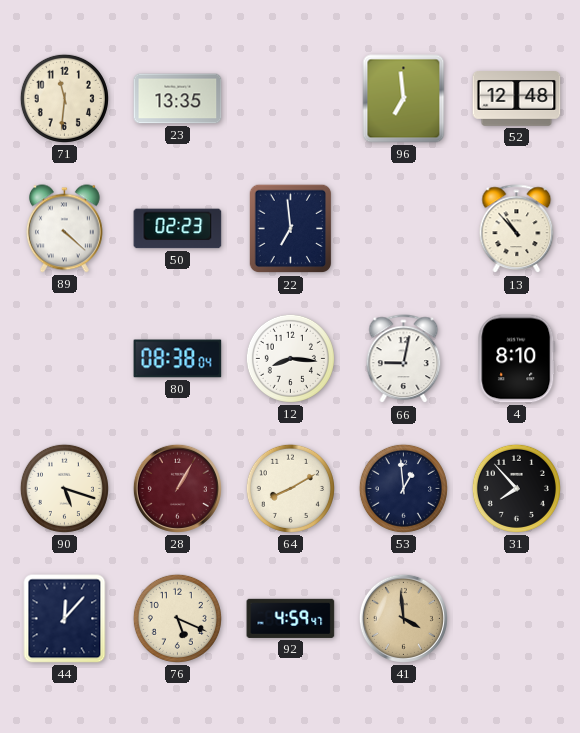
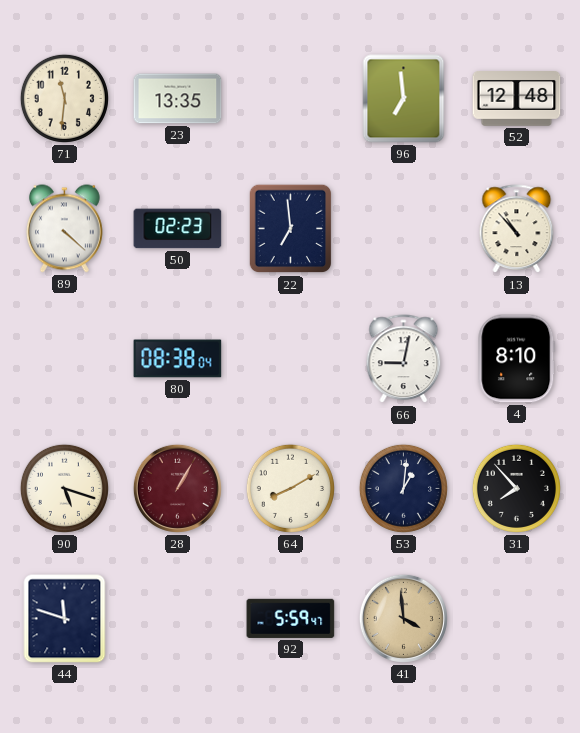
12: 8:16 -> none
53: 12:59 -> 1:01
44: 12:07 -> 11:48
76: 5:19 -> none
92: 4:59 -> 5:59
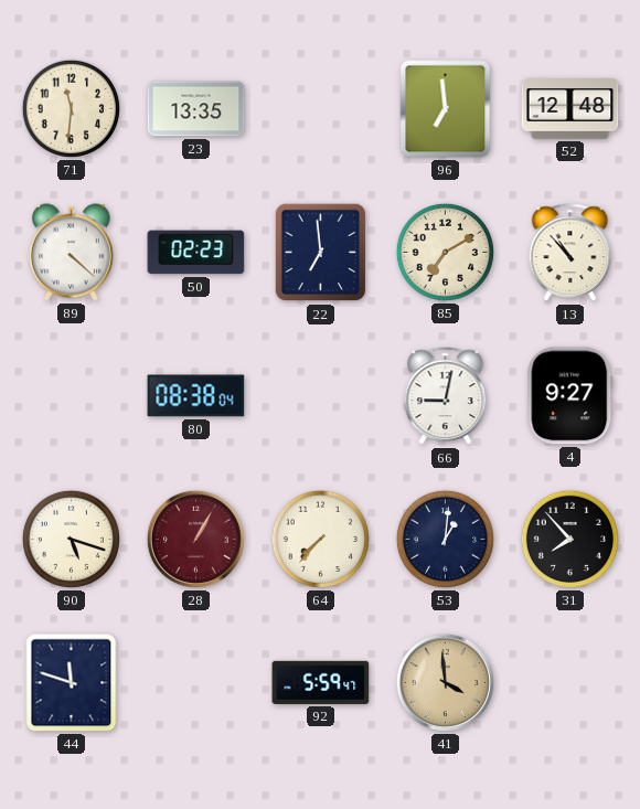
85: none -> 7:10
4: 8:10 -> 9:27
64: 8:10 -> 7:37
